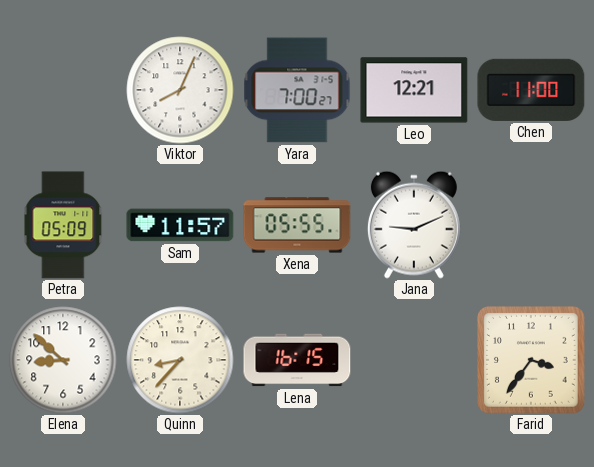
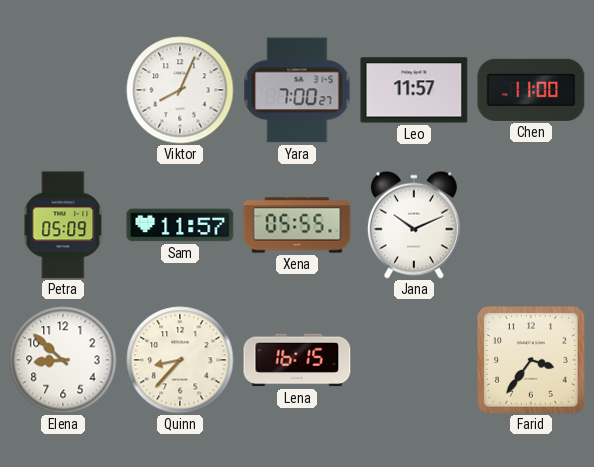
Leo: 12:21 -> 11:57
Jana: 9:11 -> 10:11
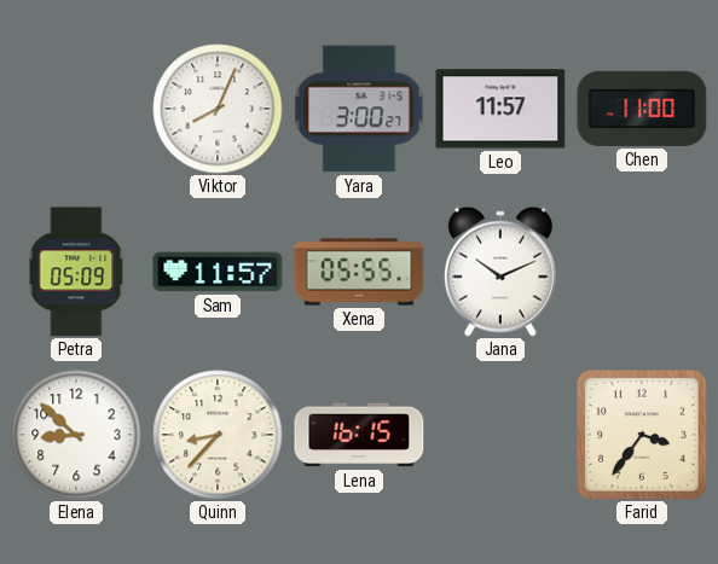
Yara: 7:00 -> 3:00
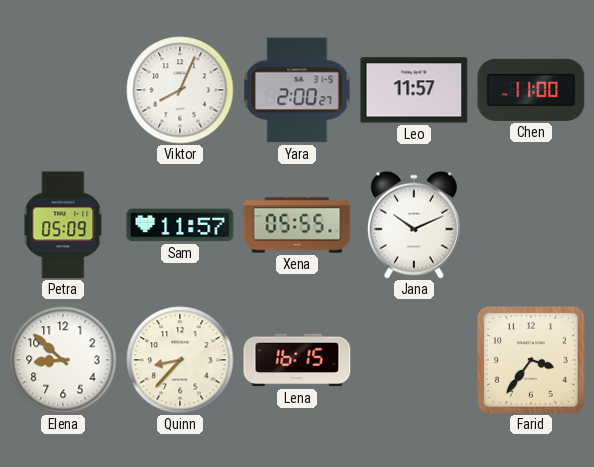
Yara: 3:00 -> 2:00
